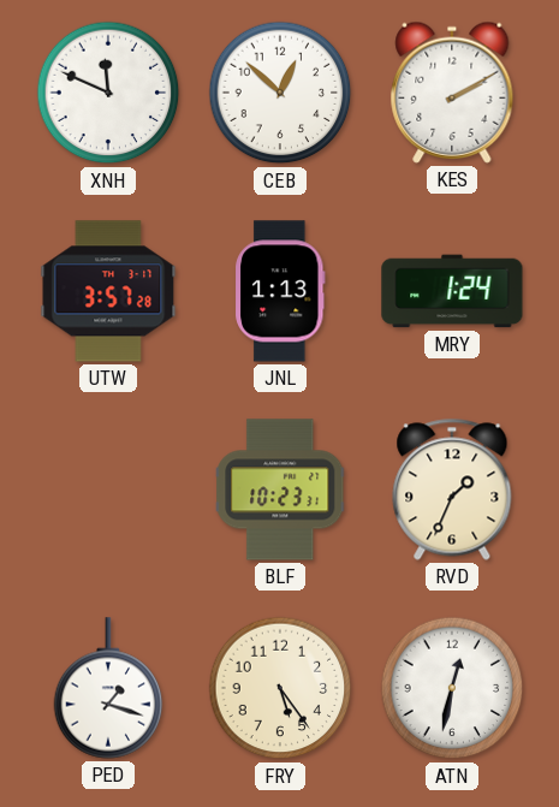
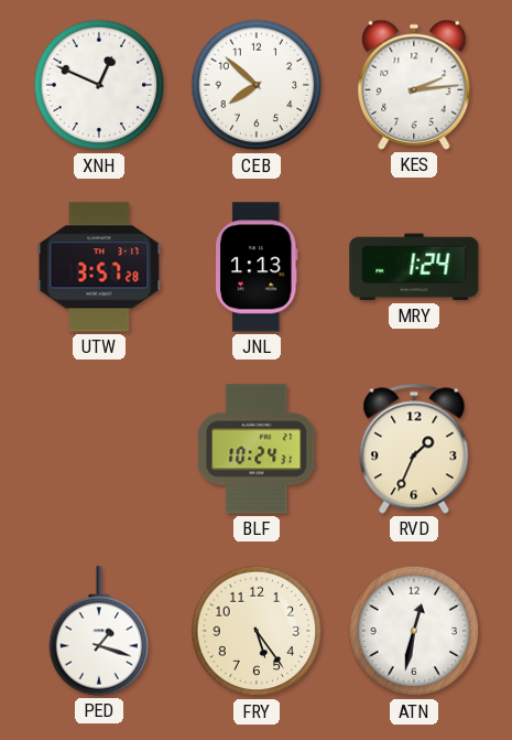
XNH: 11:49 -> 12:49
CEB: 12:52 -> 7:52
KES: 2:10 -> 2:14
BLF: 10:23 -> 10:24
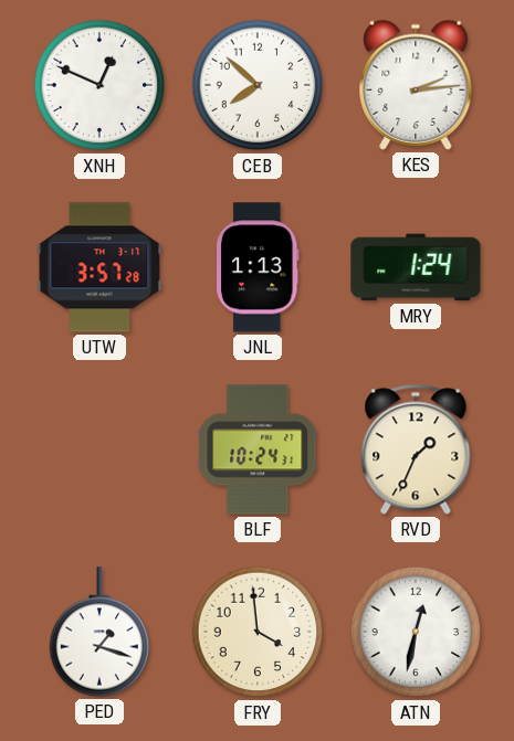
FRY: 5:24 -> 3:59
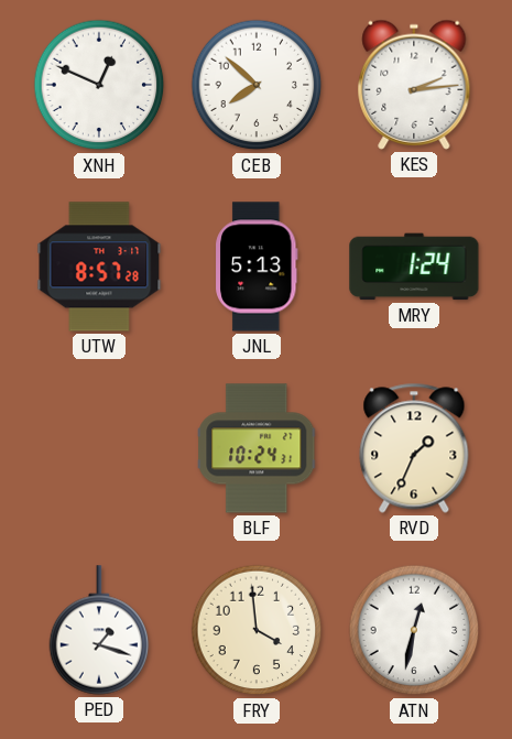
UTW: 3:57 -> 8:57
JNL: 1:13 -> 5:13
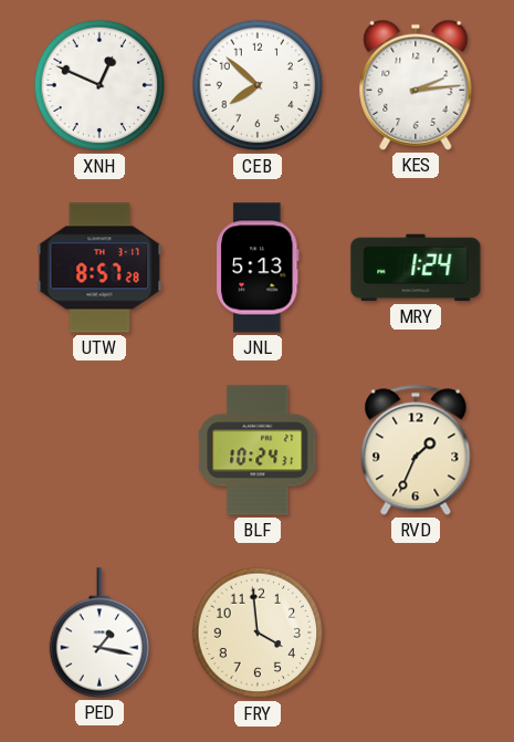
PED: 1:18 -> 1:17
ATN: 12:32 -> none
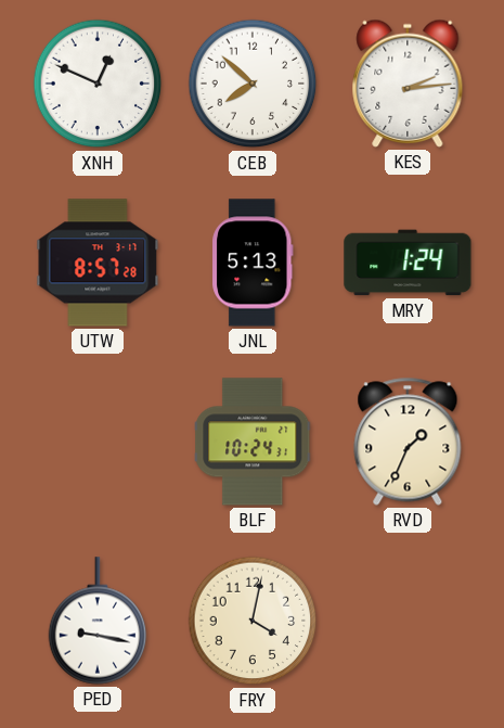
PED: 1:17 -> 9:17
FRY: 3:59 -> 4:02
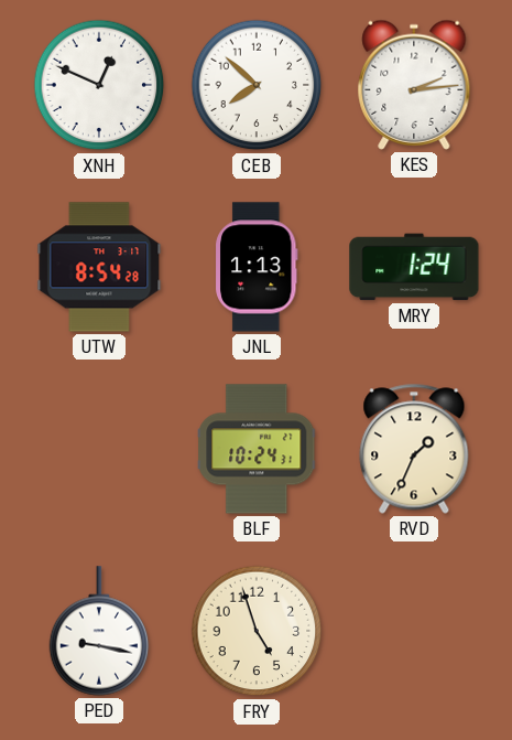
UTW: 8:57 -> 8:54
JNL: 5:13 -> 1:13
FRY: 4:02 -> 4:57
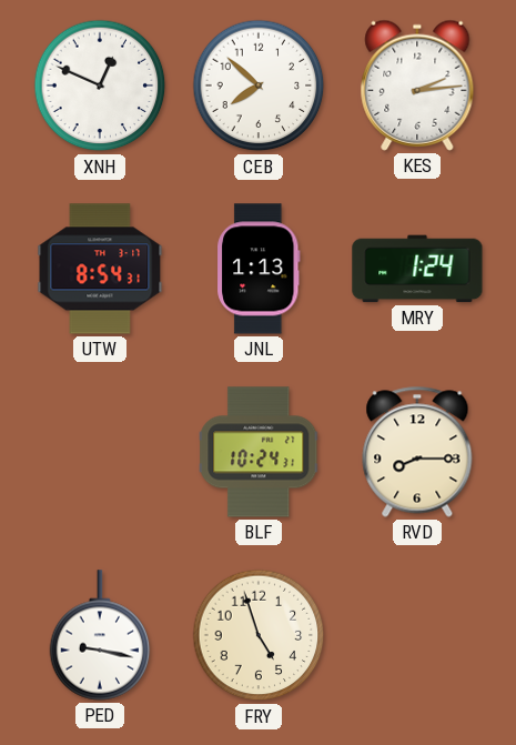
UTW: 8:54:28 -> 8:54:31
RVD: 1:34 -> 8:15
